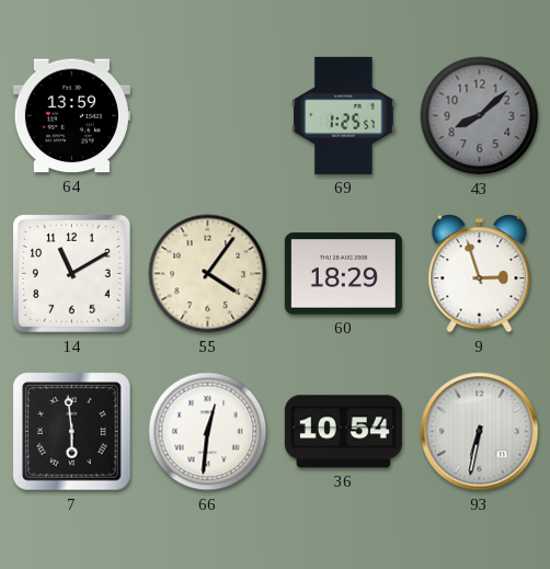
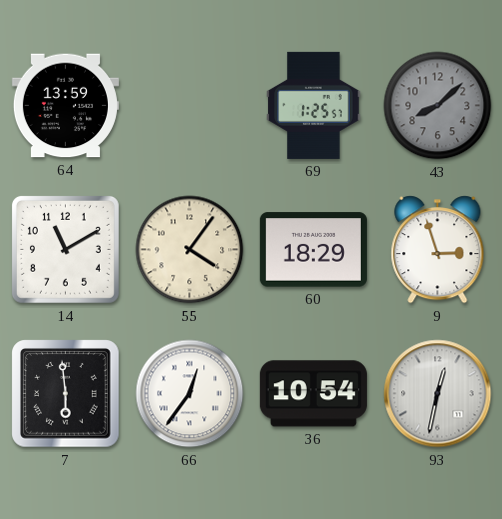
66: 12:31 -> 12:36
93: 6:32 -> 12:32
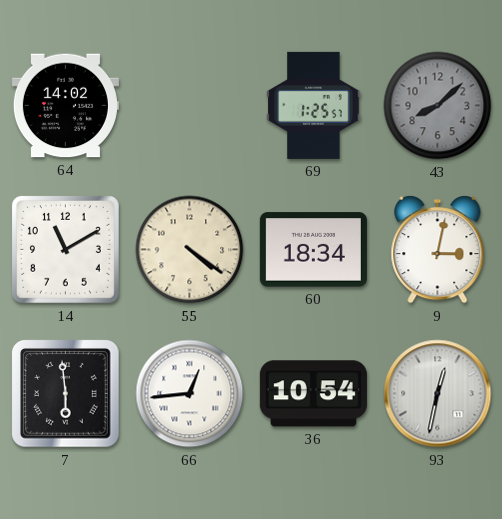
64: 13:59 -> 14:02
55: 4:06 -> 4:21
60: 18:29 -> 18:34
9: 2:57 -> 3:02
66: 12:36 -> 12:44
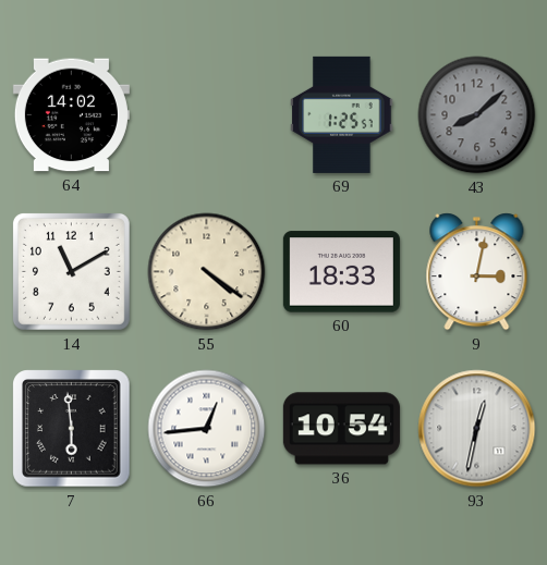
60: 18:34 -> 18:33
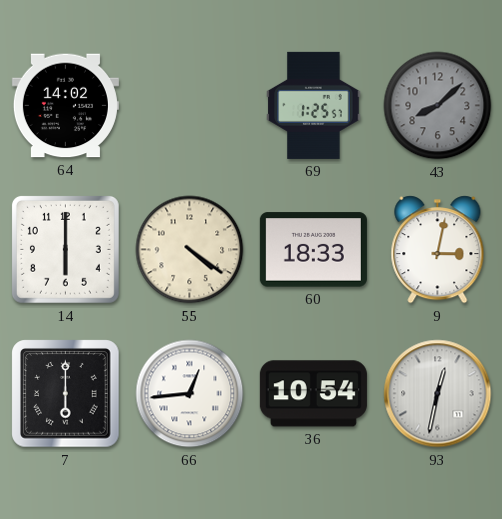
14: 11:10 -> 6:00
7: 5:59 -> 6:00
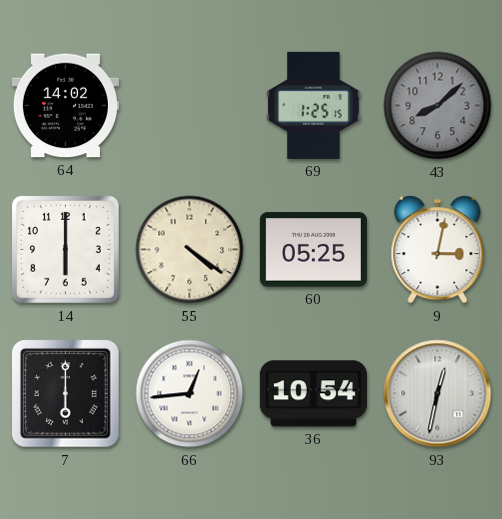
69: 1:25:57 -> 1:25:15
60: 18:33 -> 05:25
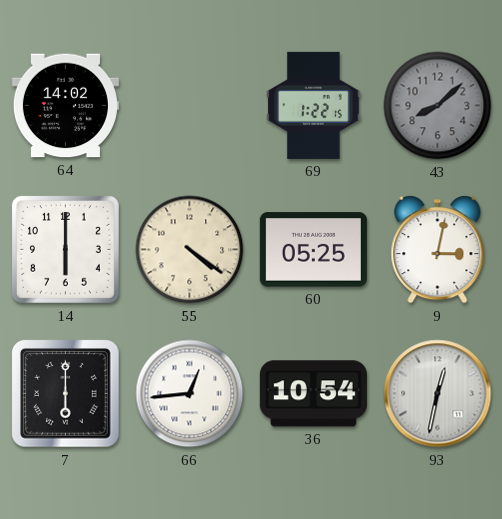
69: 1:25 -> 1:22
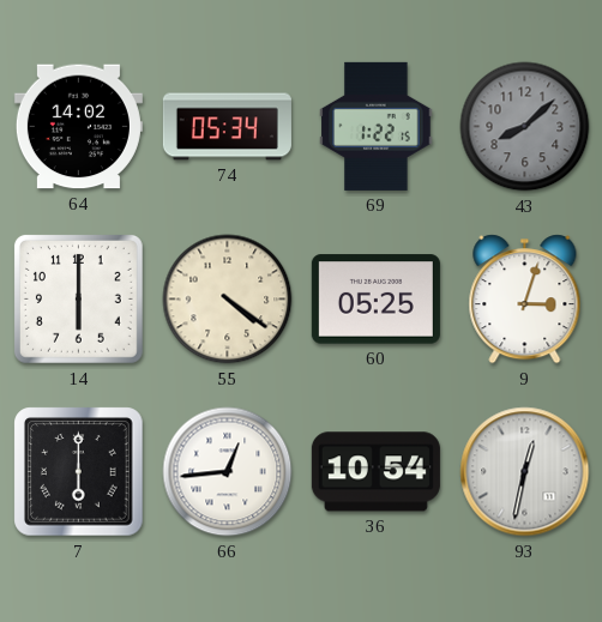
74: none -> 05:34
9: 3:02 -> 3:03
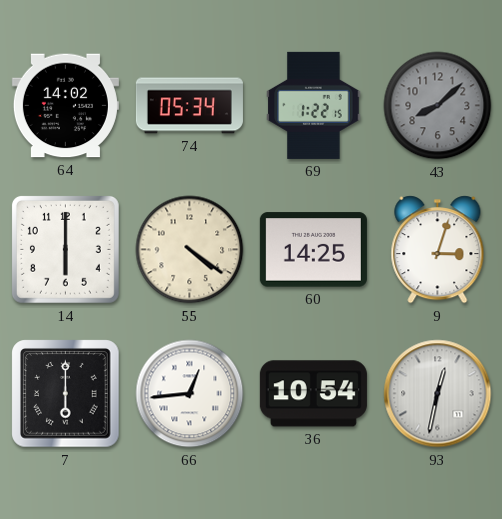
60: 05:25 -> 14:25
